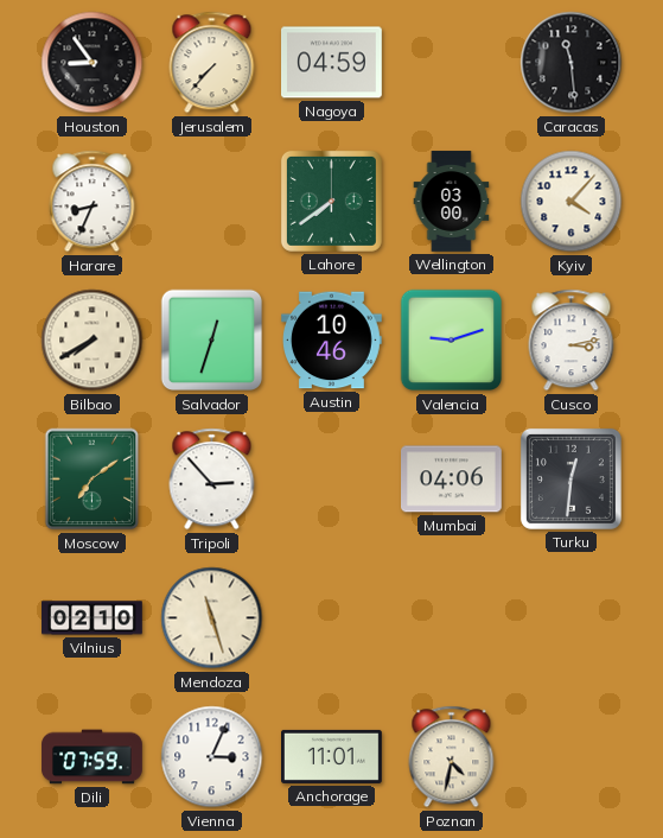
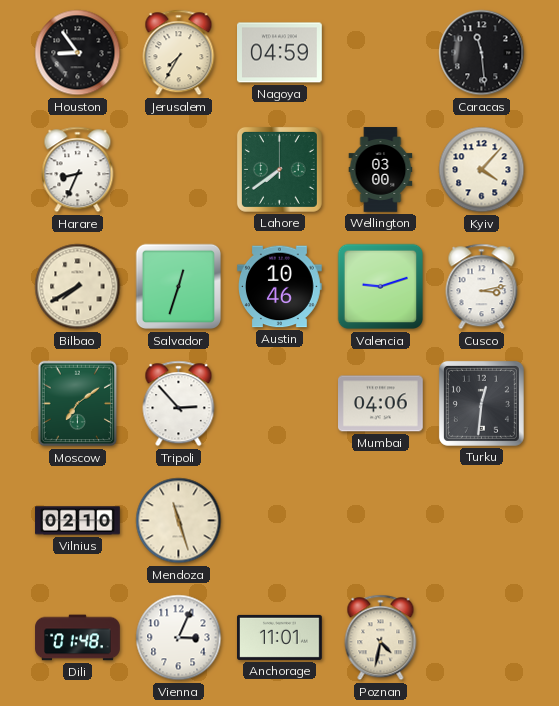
Jerusalem: 7:37 -> 7:35
Dili: 07:59 -> 01:48
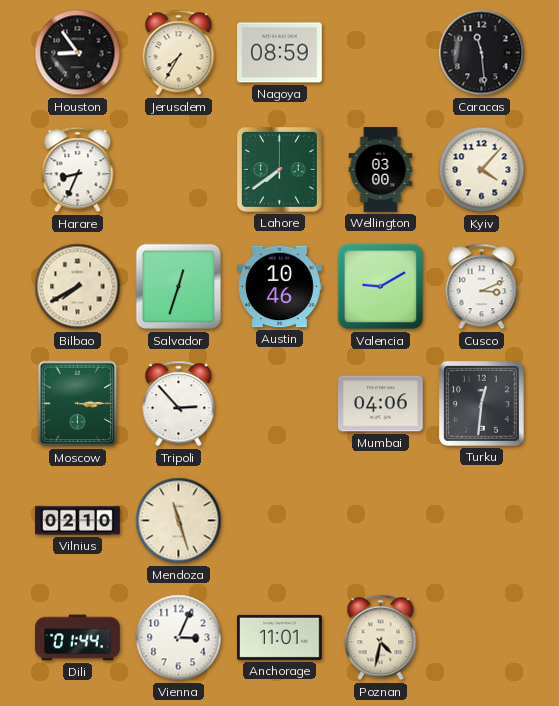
Nagoya: 04:59 -> 08:59
Valencia: 9:12 -> 9:10
Cusco: 3:13 -> 3:11
Moscow: 7:09 -> 3:15
Dili: 01:48 -> 01:44
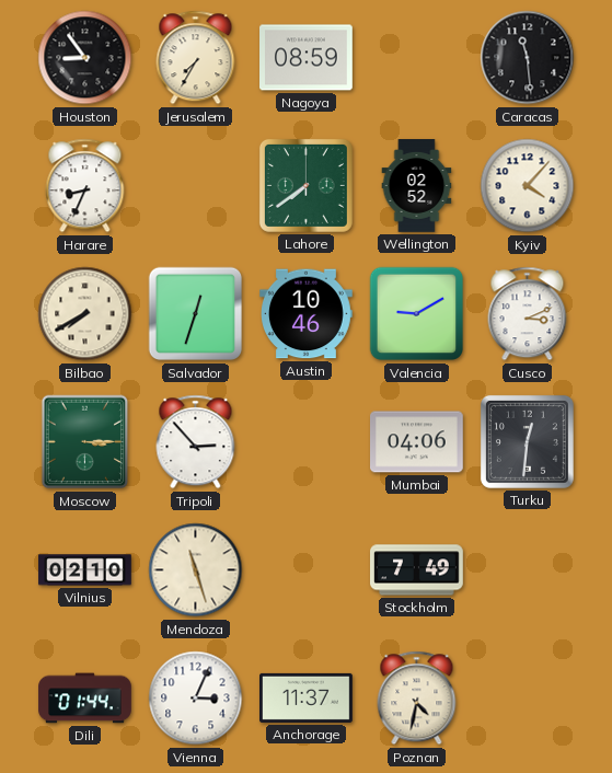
Wellington: 03:00 -> 02:52
Stockholm: none -> 7:49
Anchorage: 11:01 -> 11:37
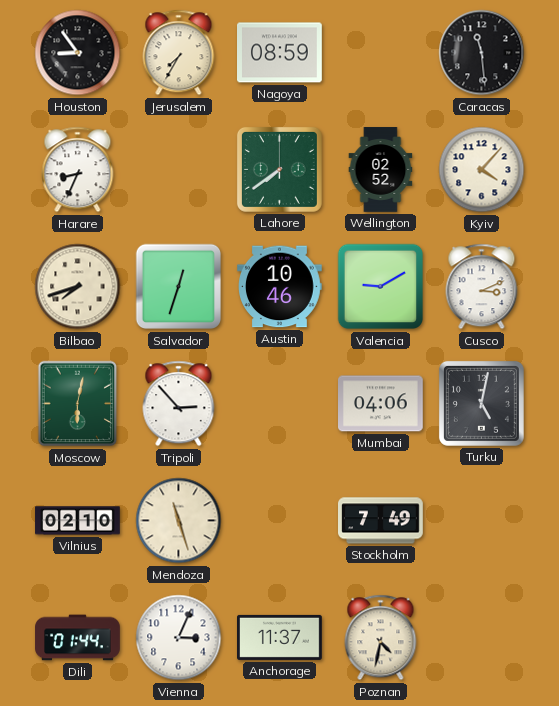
Bilbao: 7:40 -> 7:42
Moscow: 3:15 -> 6:02
Turku: 12:31 -> 5:02
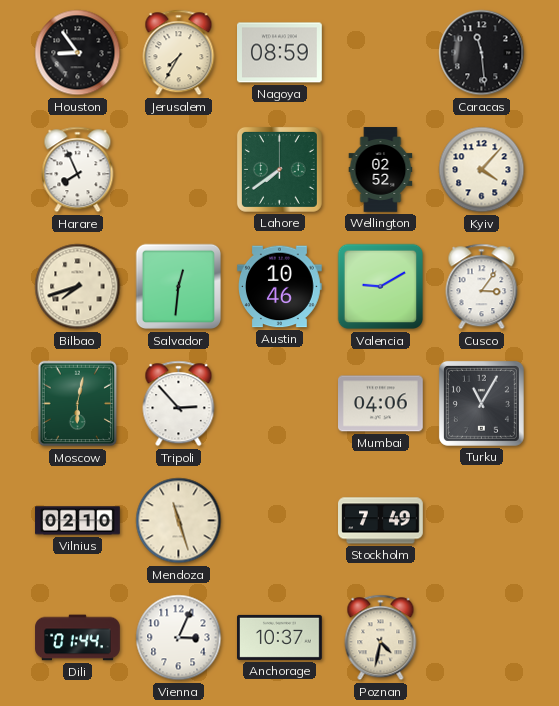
Harare: 8:34 -> 7:56
Salvador: 12:33 -> 12:31
Cusco: 3:11 -> 3:06
Turku: 5:02 -> 11:05
Anchorage: 11:37 -> 10:37
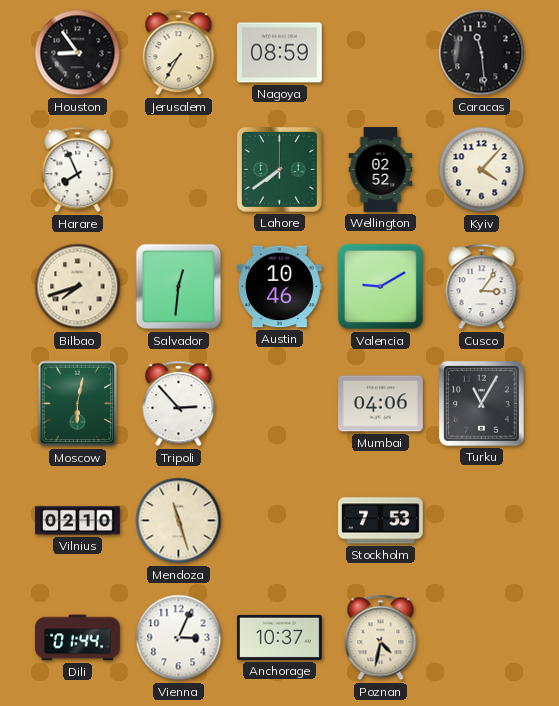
Stockholm: 7:49 -> 7:53
